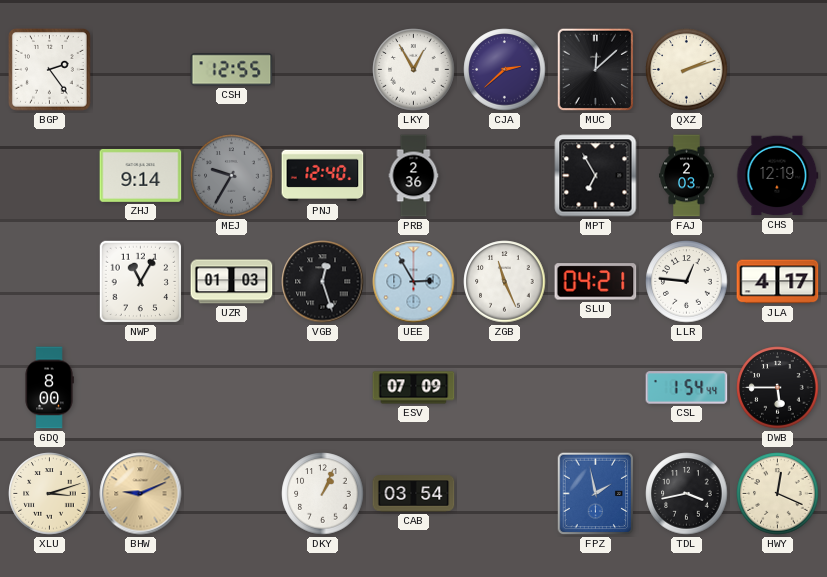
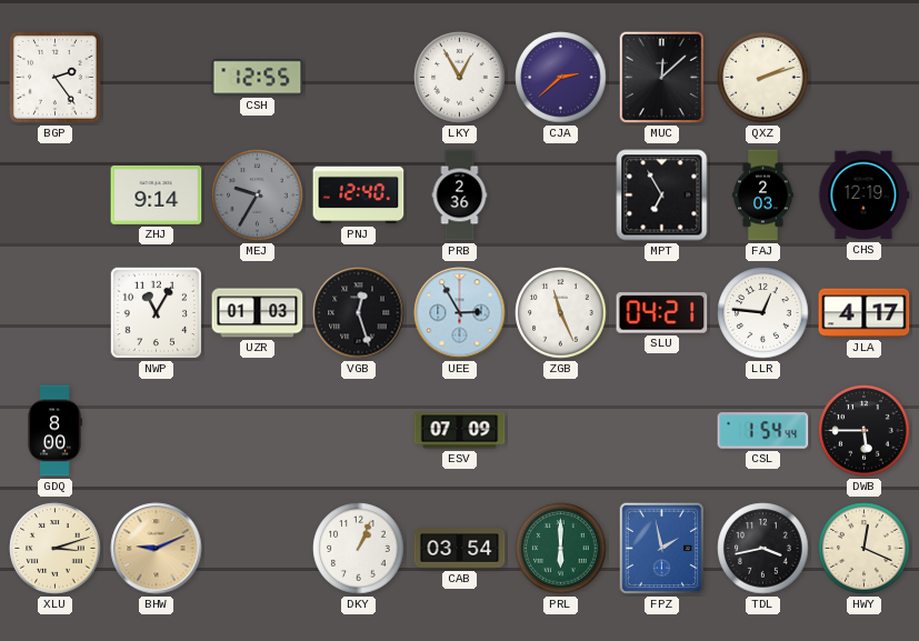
PRL: none -> 6:00
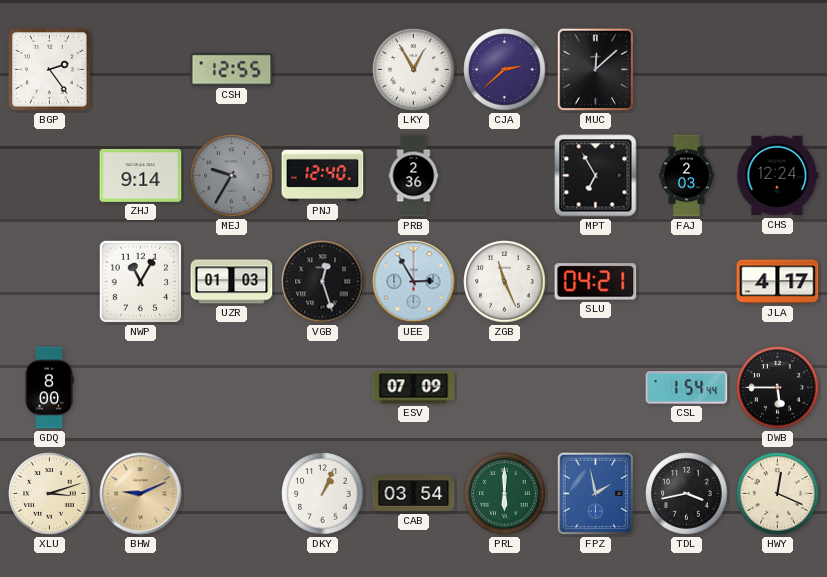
QXZ: 2:12 -> none
CHS: 12:19 -> 12:24
LLR: 12:46 -> none
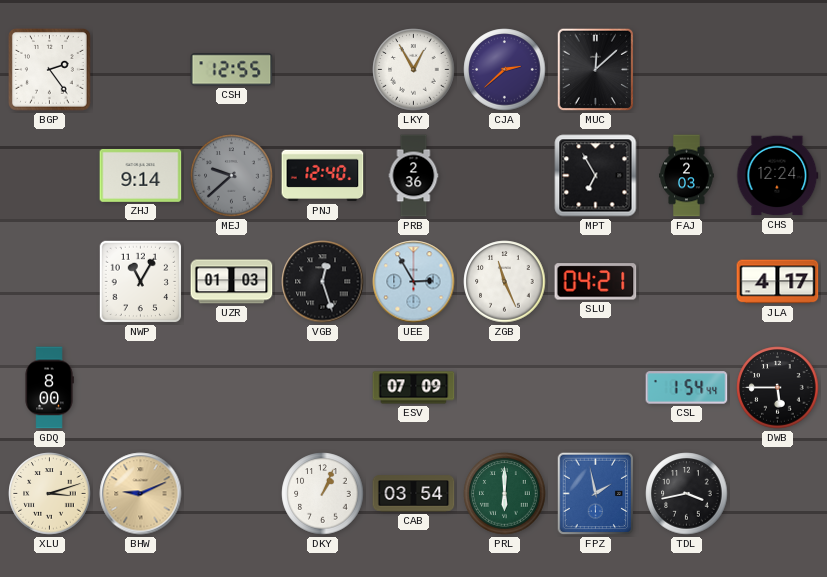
MEJ: 9:35 -> 9:38
HWY: 12:19 -> none
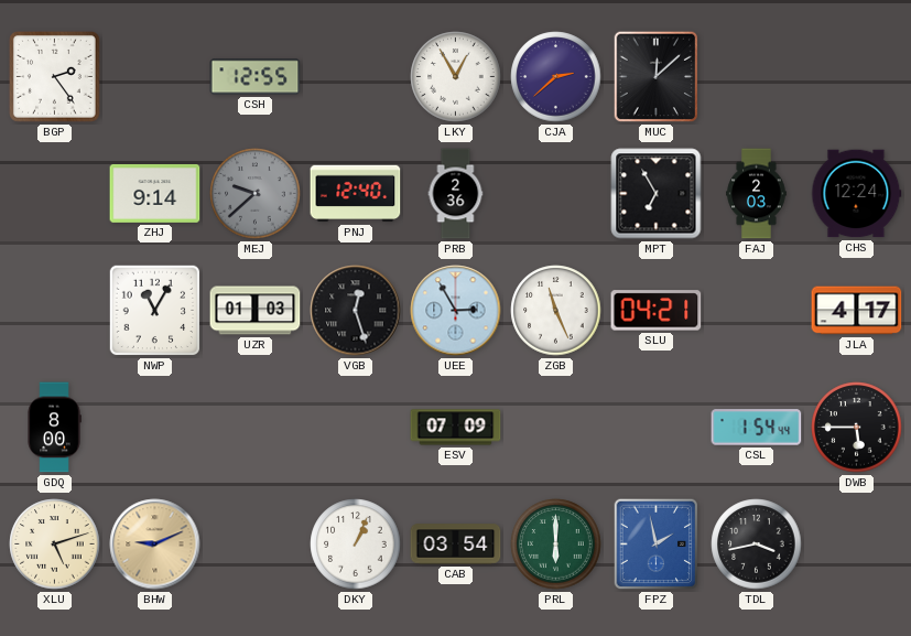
XLU: 3:12 -> 5:12
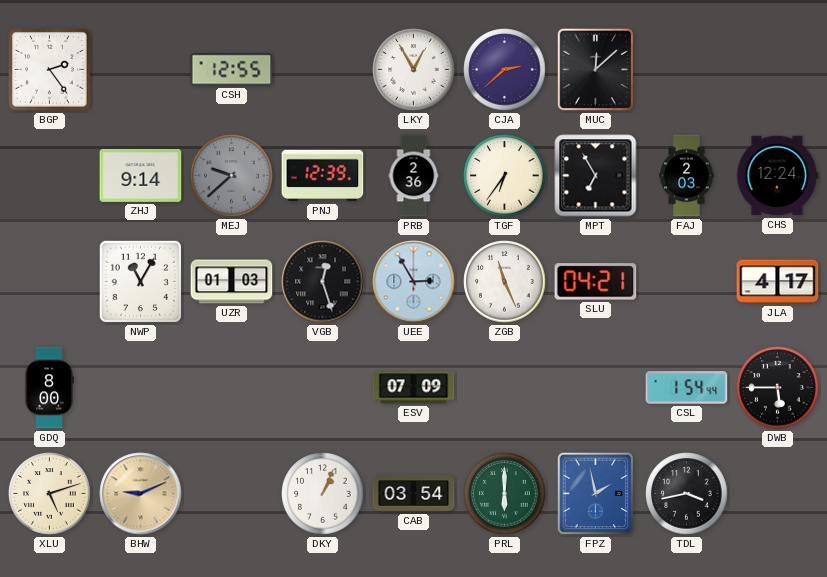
PNJ: 12:40 -> 12:39
TGF: none -> 6:36
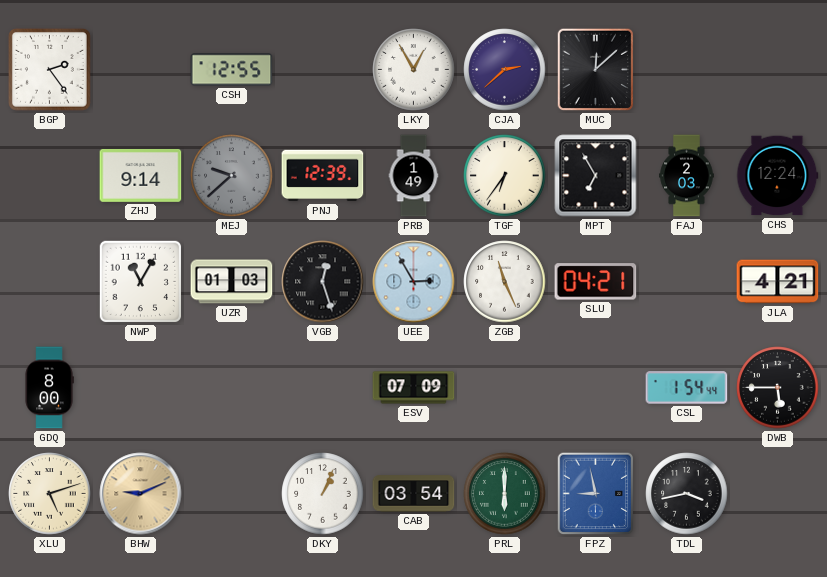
PRB: 2:36 -> 1:49
JLA: 4:17 -> 4:21
FPZ: 1:58 -> 8:58
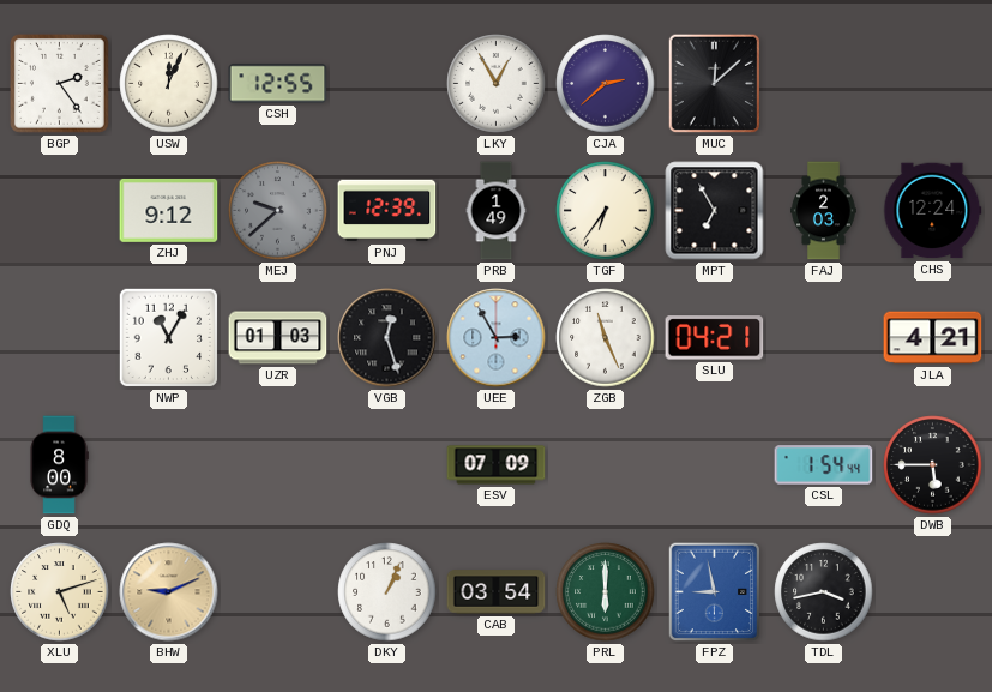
USW: none -> 12:04
ZHJ: 9:14 -> 9:12
